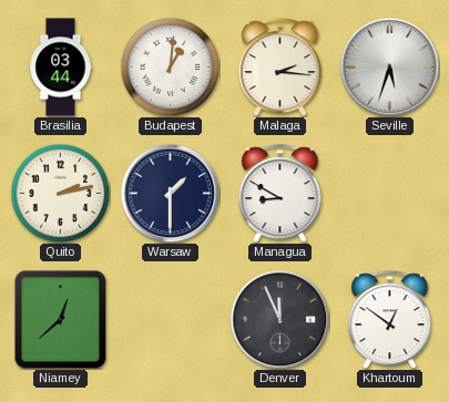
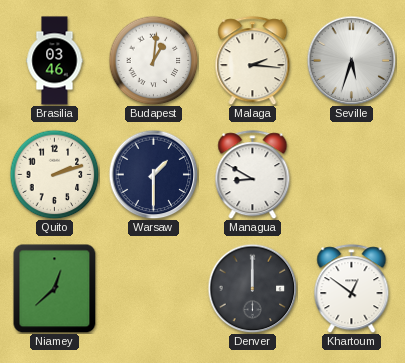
Brasilia: 03:44 -> 03:46
Quito: 2:13 -> 2:12
Denver: 11:56 -> 12:00
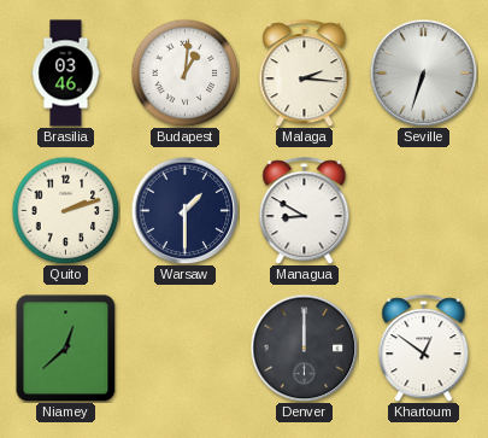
Seville: 5:33 -> 6:33
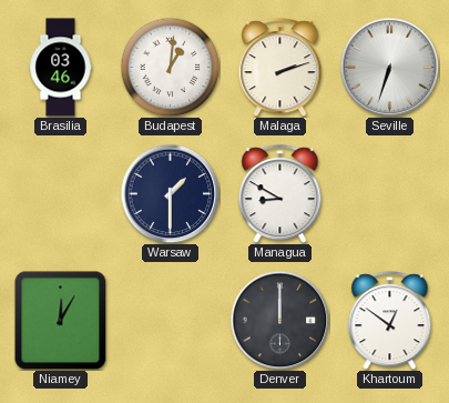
Malaga: 2:16 -> 2:12
Quito: 2:12 -> none
Niamey: 12:38 -> 12:05
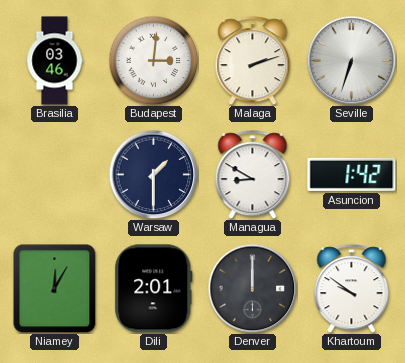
Budapest: 1:01 -> 3:01
Asuncion: none -> 1:42
Dili: none -> 2:01
Khartoum: 12:51 -> 9:51
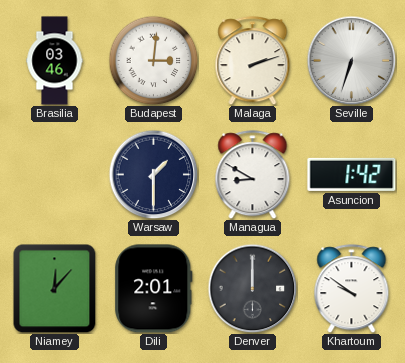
Niamey: 12:05 -> 12:07
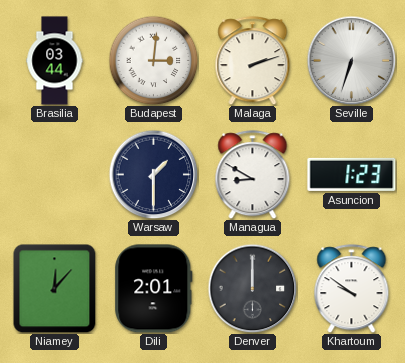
Brasilia: 03:46 -> 03:44
Asuncion: 1:42 -> 1:23
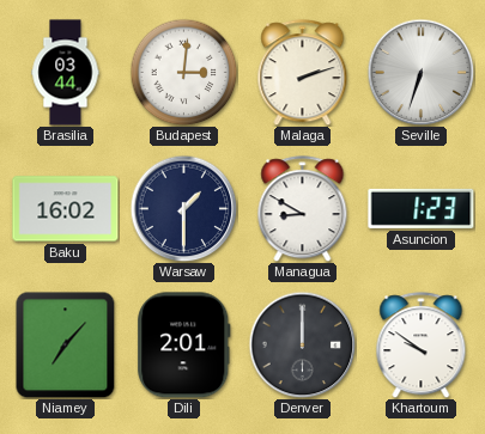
Baku: none -> 16:02
Niamey: 12:07 -> 7:07
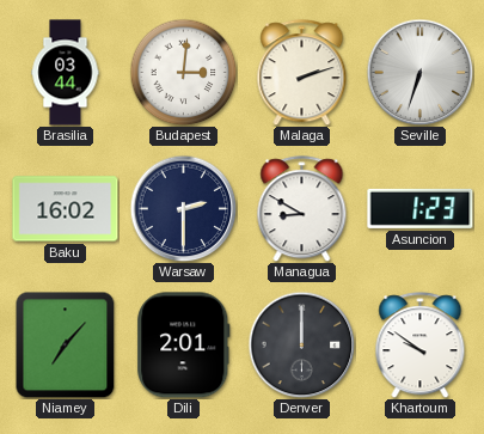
Warsaw: 1:30 -> 2:30
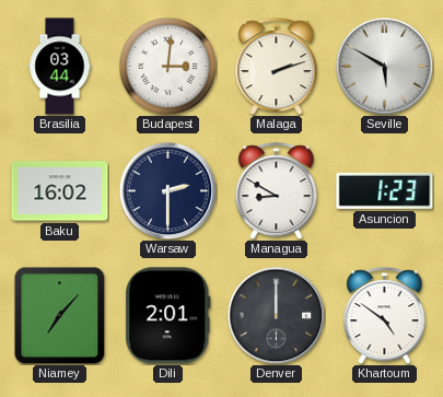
Seville: 6:33 -> 5:50
Khartoum: 9:51 -> 4:51
